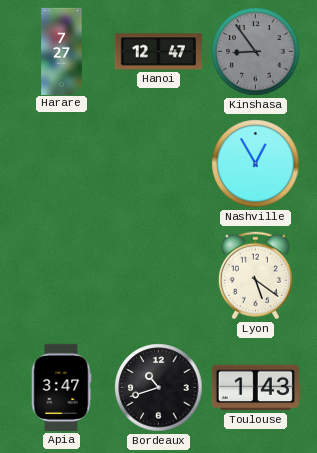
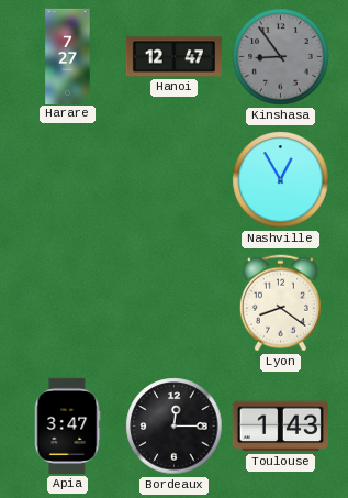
Lyon: 5:21 -> 8:21
Bordeaux: 10:42 -> 12:15
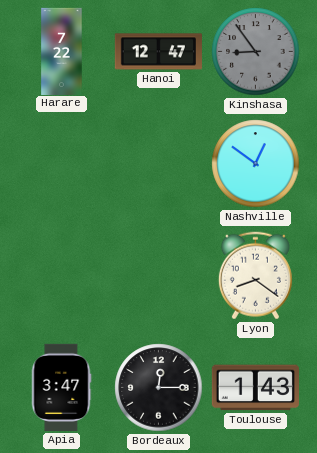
Harare: 7:27 -> 7:22
Nashville: 12:55 -> 12:51
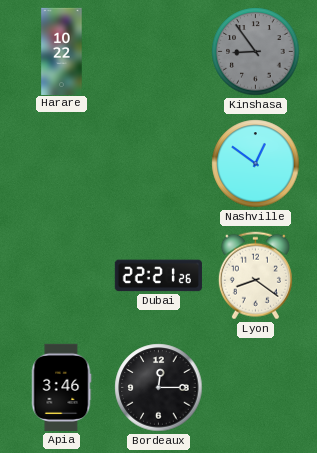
Harare: 7:22 -> 10:22
Hanoi: 12:47 -> none
Dubai: none -> 22:21
Apia: 3:47 -> 3:46
Toulouse: 1:43 -> none
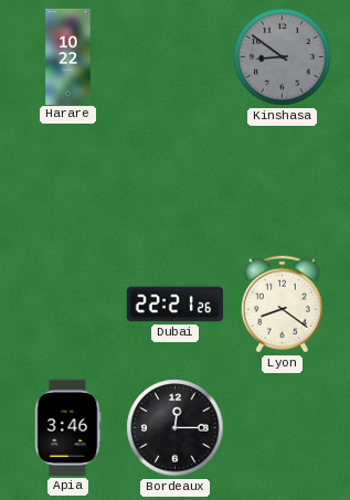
Kinshasa: 8:54 -> 8:51
Nashville: 12:51 -> none
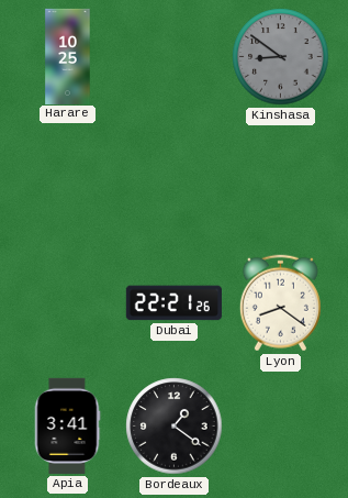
Harare: 10:22 -> 10:25
Apia: 3:46 -> 3:41
Bordeaux: 12:15 -> 1:21
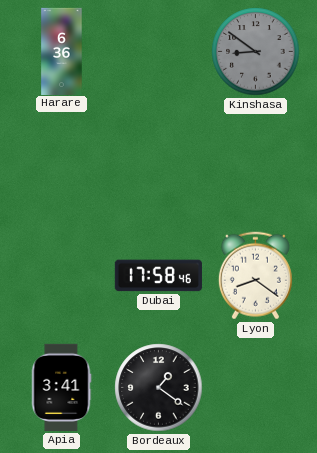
Harare: 10:25 -> 6:36
Dubai: 22:21 -> 17:58
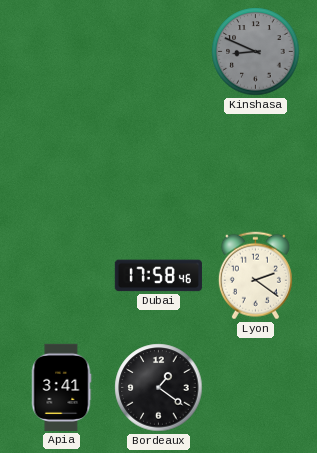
Harare: 6:36 -> none
Kinshasa: 8:51 -> 8:49
Lyon: 8:21 -> 2:21
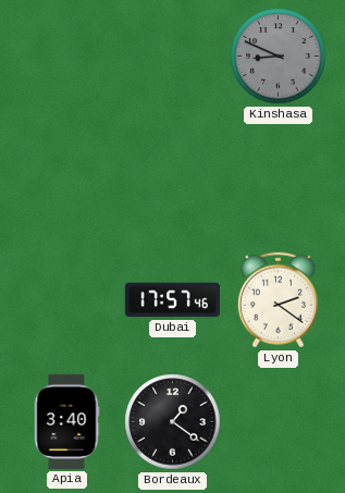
Dubai: 17:58 -> 17:57
Apia: 3:41 -> 3:40
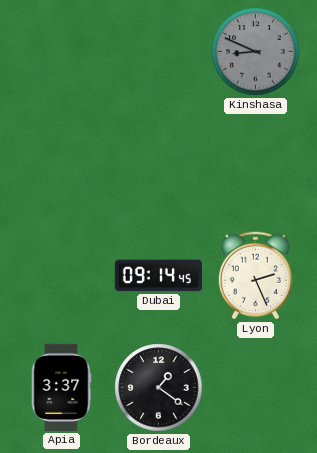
Dubai: 17:57 -> 09:14
Lyon: 2:21 -> 2:26
Apia: 3:40 -> 3:37
